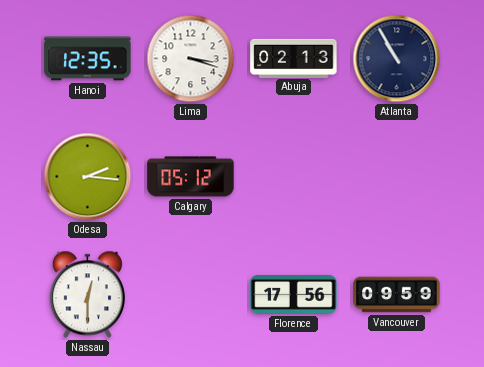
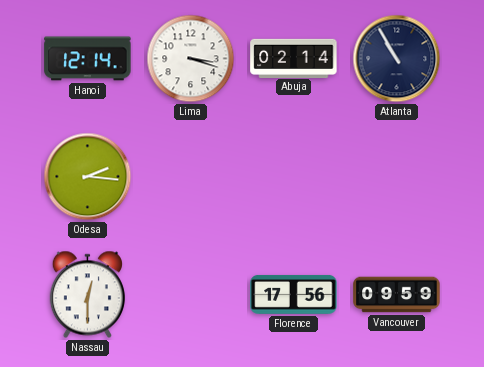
Hanoi: 12:35 -> 12:14
Abuja: 02:13 -> 02:14
Calgary: 05:12 -> none
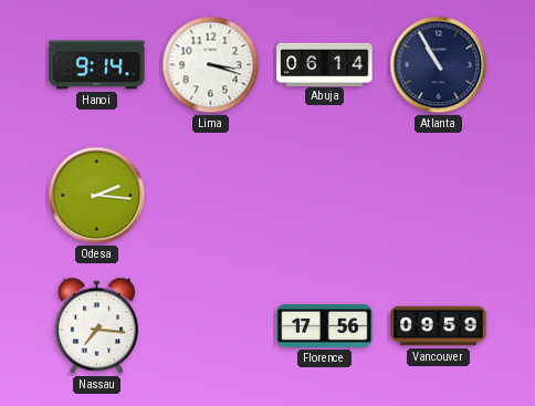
Hanoi: 12:14 -> 9:14
Abuja: 02:14 -> 06:14
Nassau: 12:30 -> 7:16
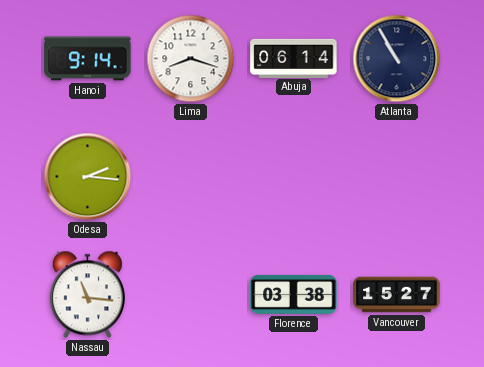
Lima: 3:18 -> 8:18
Nassau: 7:16 -> 11:16
Florence: 17:56 -> 03:38
Vancouver: 09:59 -> 15:27
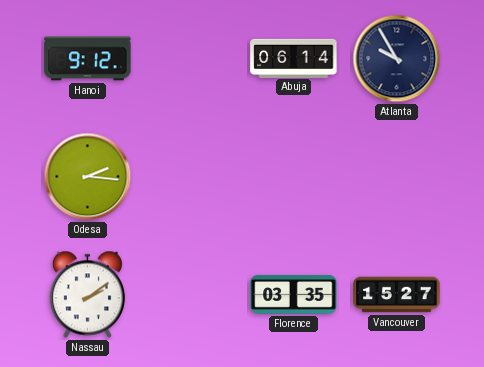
Hanoi: 9:14 -> 9:12
Lima: 8:18 -> none
Atlanta: 10:55 -> 9:55
Nassau: 11:16 -> 2:09
Florence: 03:38 -> 03:35
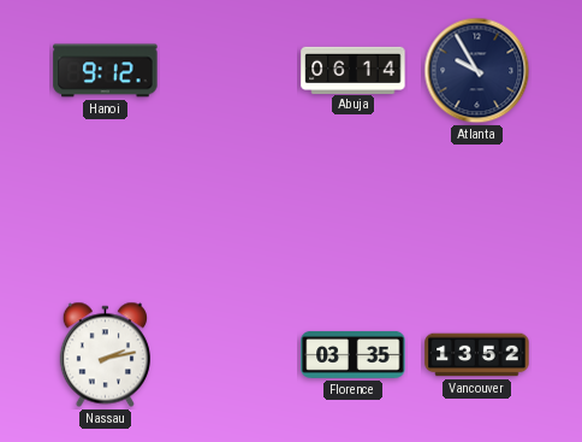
Odesa: 2:16 -> none
Nassau: 2:09 -> 2:13
Vancouver: 15:27 -> 13:52
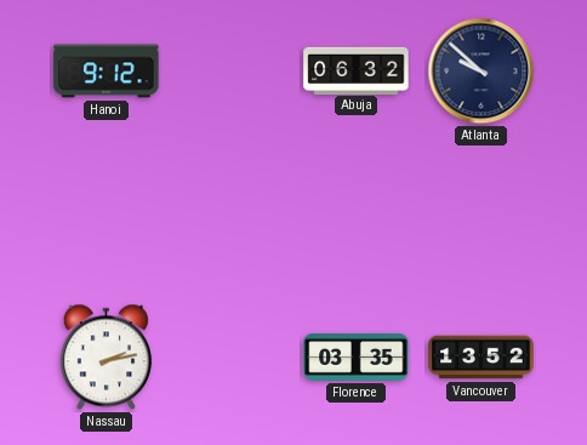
Abuja: 06:14 -> 06:32
Atlanta: 9:55 -> 9:52
